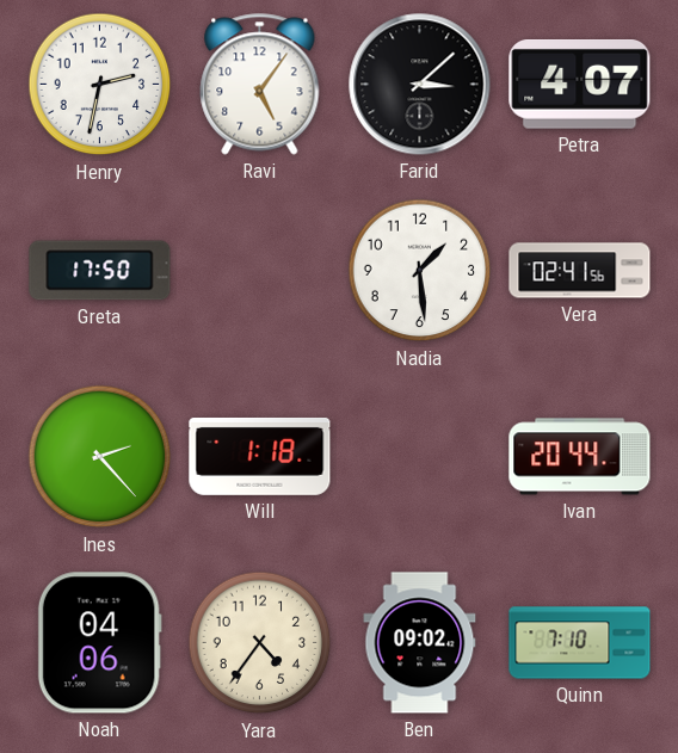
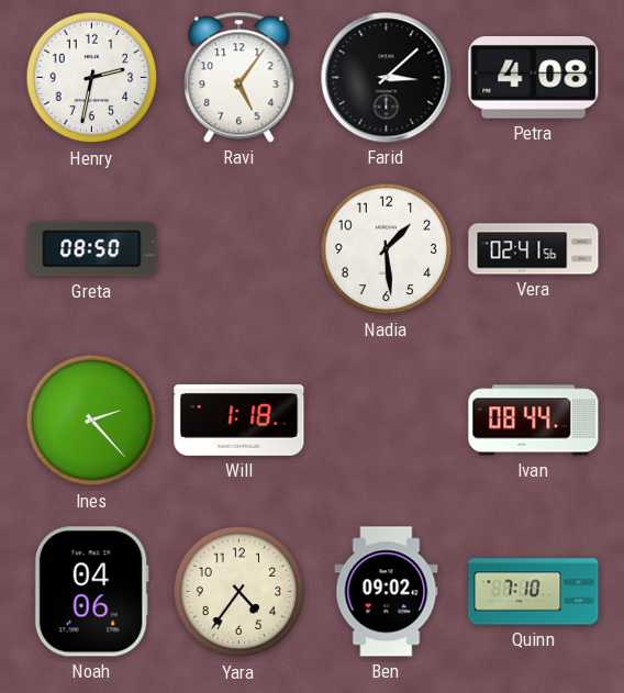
Petra: 4:07 -> 4:08
Greta: 17:50 -> 08:50
Ivan: 20:44 -> 08:44
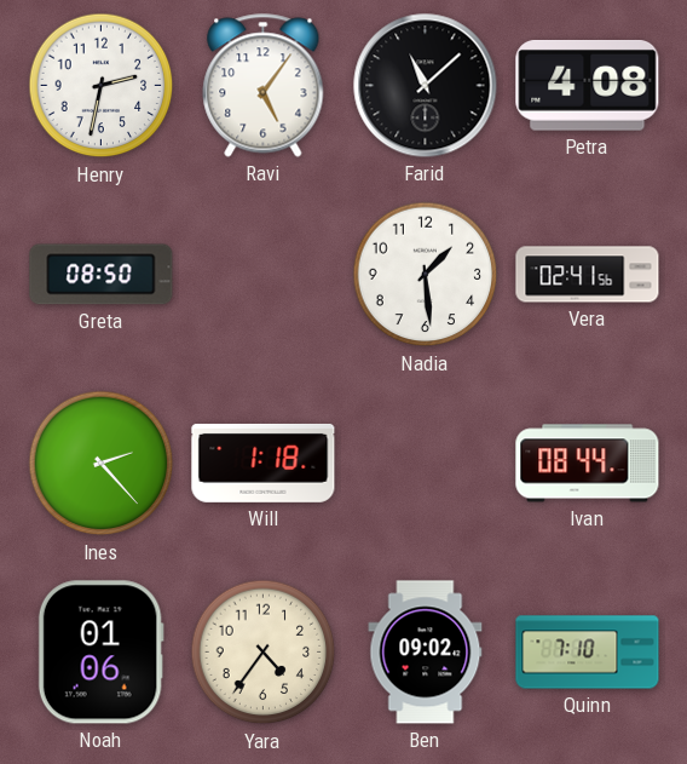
Farid: 3:08 -> 11:08
Noah: 04:06 -> 01:06
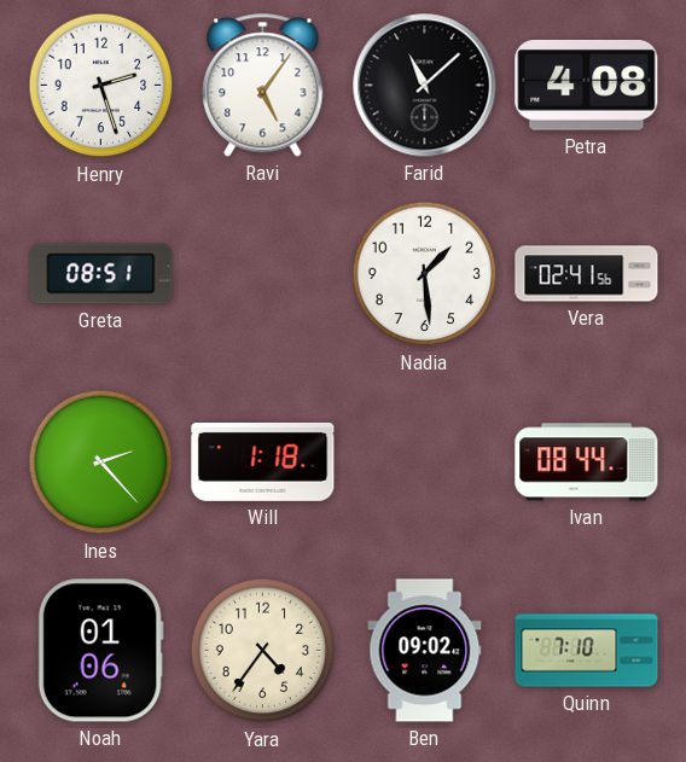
Henry: 2:32 -> 2:27
Greta: 08:50 -> 08:51
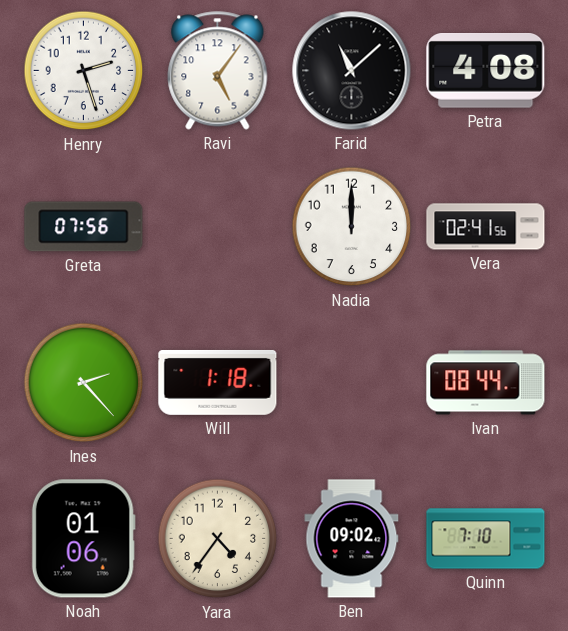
Greta: 08:51 -> 07:56
Nadia: 1:29 -> 12:00
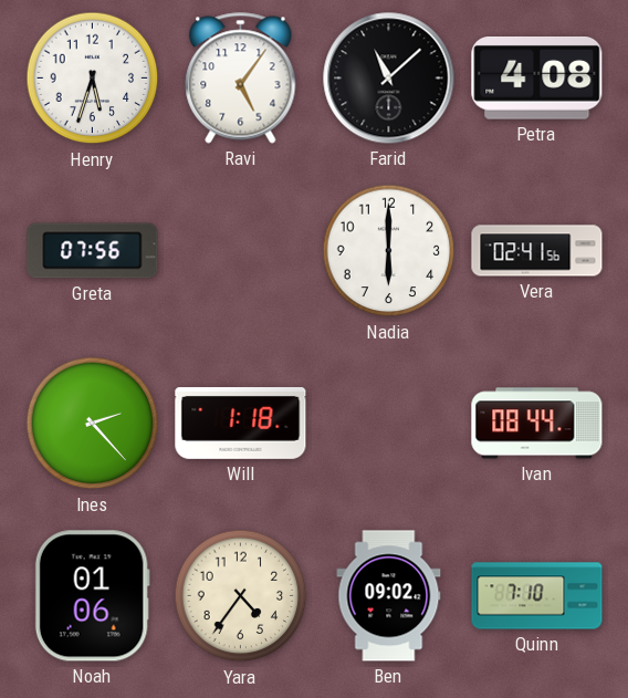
Henry: 2:27 -> 5:33
Nadia: 12:00 -> 6:00
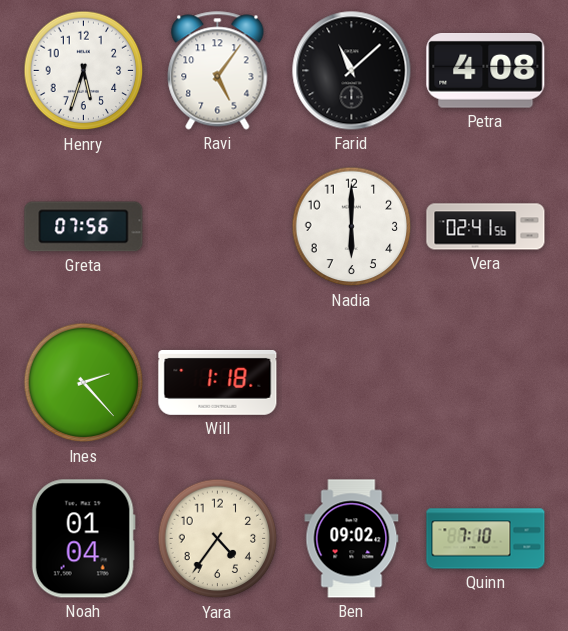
Ivan: 08:44 -> none
Noah: 01:06 -> 01:04
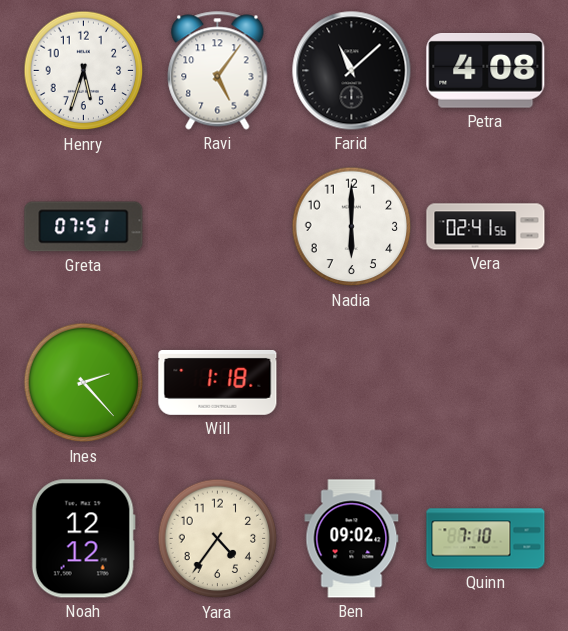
Greta: 07:56 -> 07:51
Noah: 01:04 -> 12:12
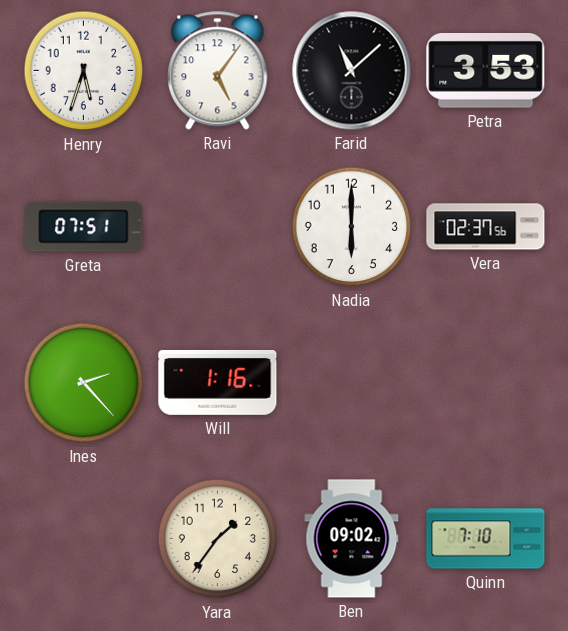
Petra: 4:08 -> 3:53
Vera: 02:41 -> 02:37
Will: 1:18 -> 1:16
Noah: 12:12 -> none
Yara: 4:36 -> 1:36
